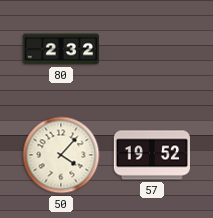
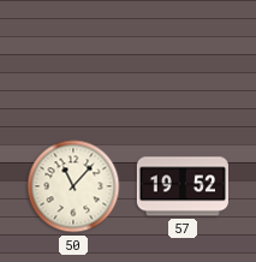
80: 2:32 -> none
50: 4:07 -> 11:07
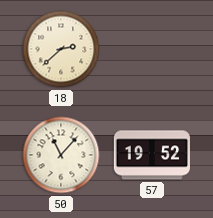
18: none -> 2:38
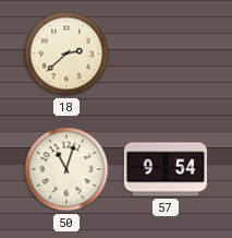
50: 11:07 -> 11:03
57: 19:52 -> 9:54
